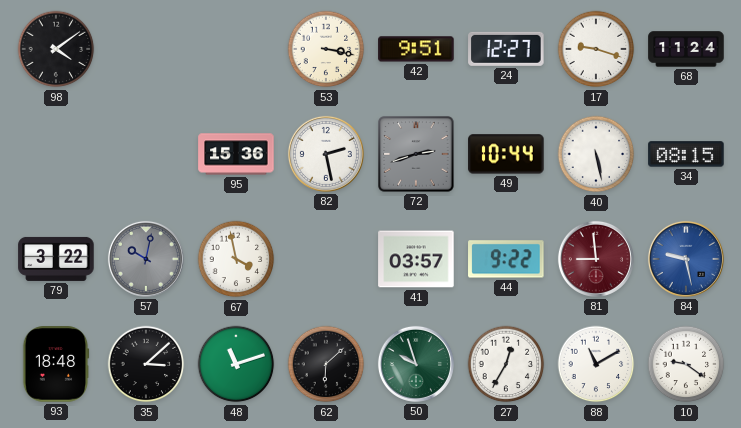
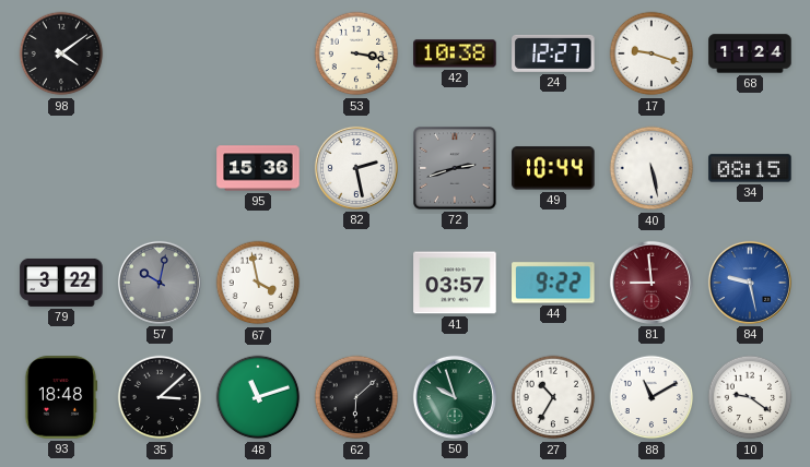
42: 9:51 -> 10:38
27: 12:35 -> 10:35
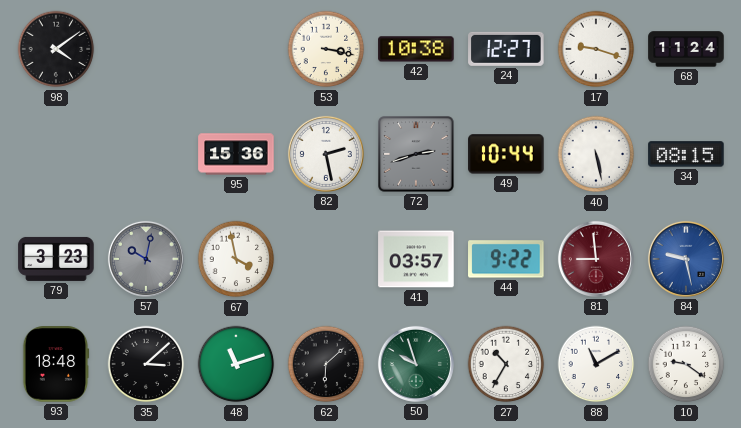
79: 3:22 -> 3:23
